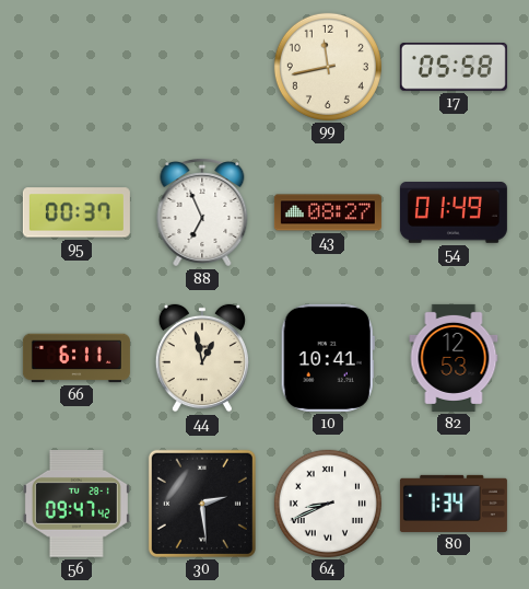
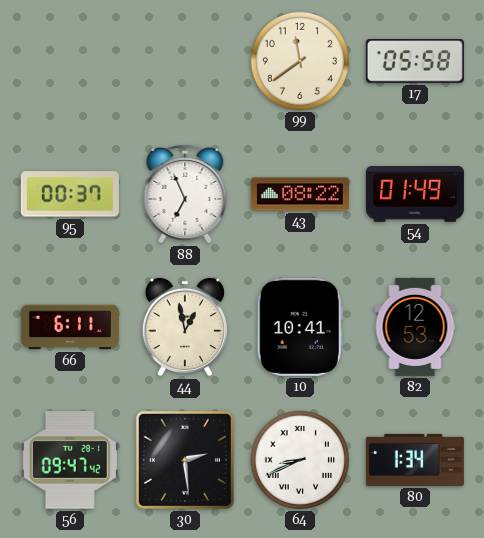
99: 11:43 -> 11:39
43: 08:27 -> 08:22
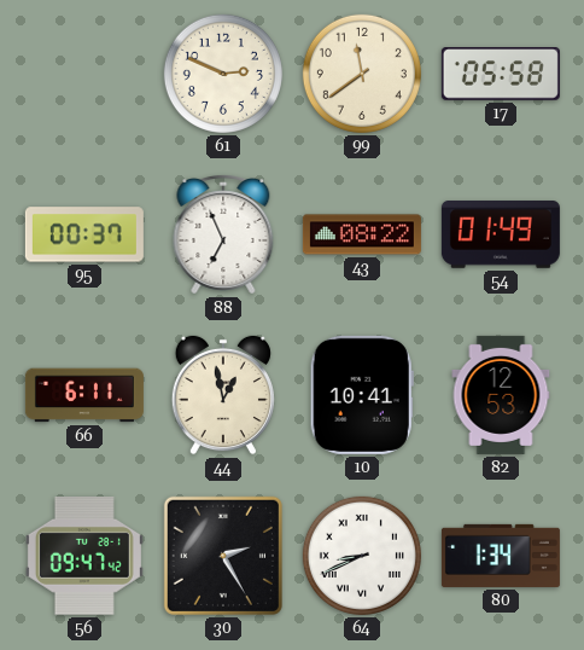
61: none -> 2:49
30: 2:29 -> 2:25
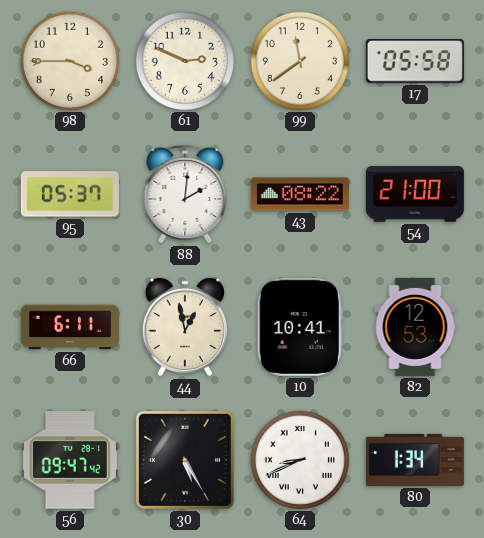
98: none -> 3:45
95: 00:37 -> 05:37
88: 6:56 -> 2:01
54: 01:49 -> 21:00
30: 2:25 -> 5:25
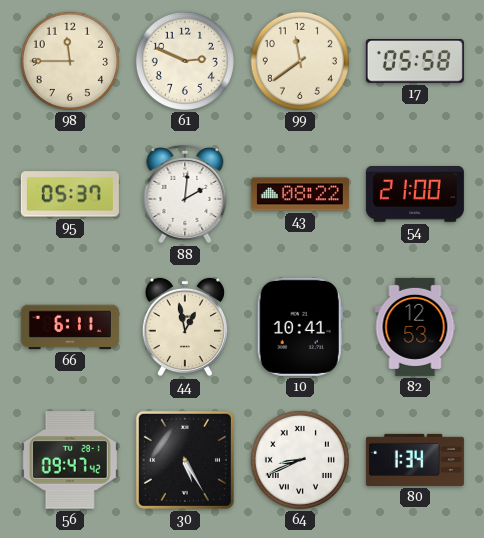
98: 3:45 -> 11:45
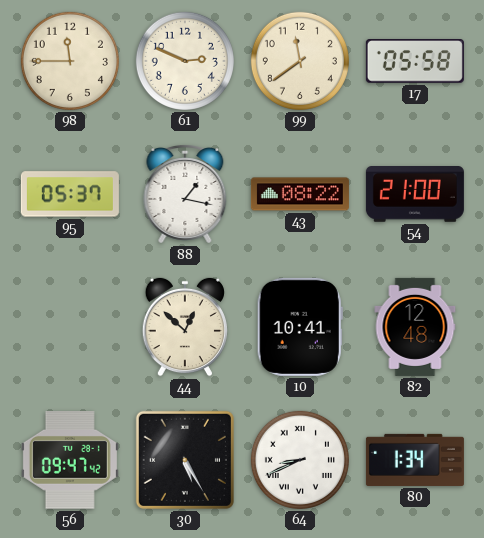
88: 2:01 -> 1:17
66: 6:11 -> none
44: 12:58 -> 12:52
82: 12:53 -> 12:48
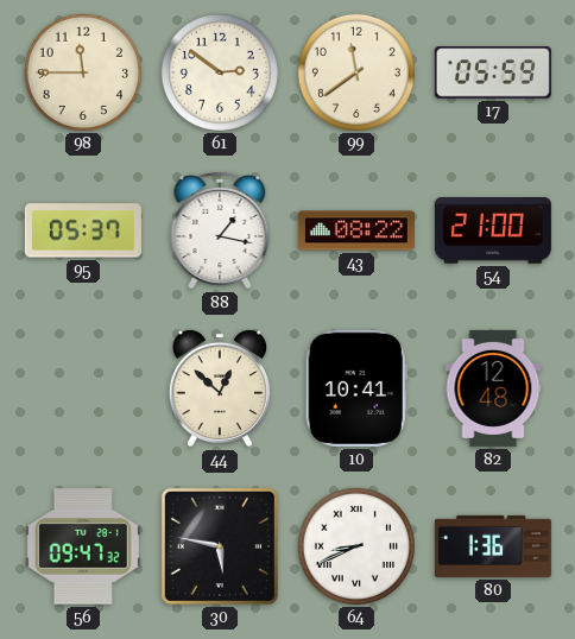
61: 2:49 -> 2:51
17: 05:58 -> 05:59
56: 09:47:42 -> 09:47:32
30: 5:25 -> 5:47
80: 1:34 -> 1:36
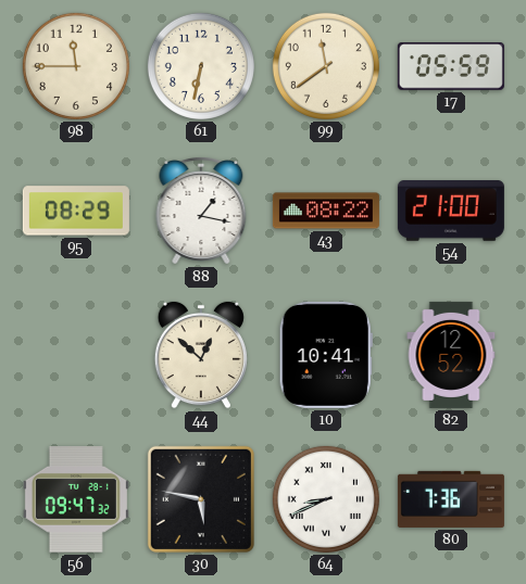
61: 2:51 -> 6:32
95: 05:37 -> 08:29
82: 12:48 -> 12:52
80: 1:36 -> 7:36
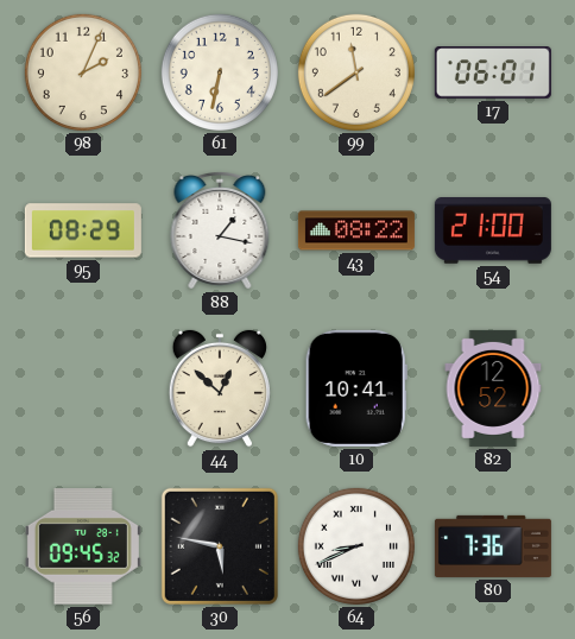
98: 11:45 -> 2:04
17: 05:59 -> 06:01
56: 09:47 -> 09:45
